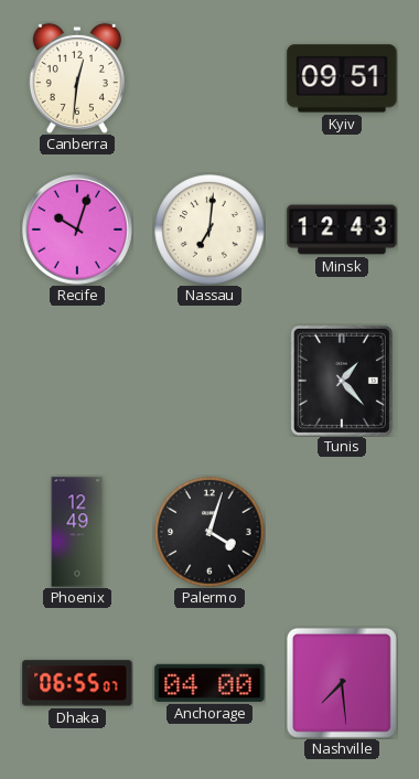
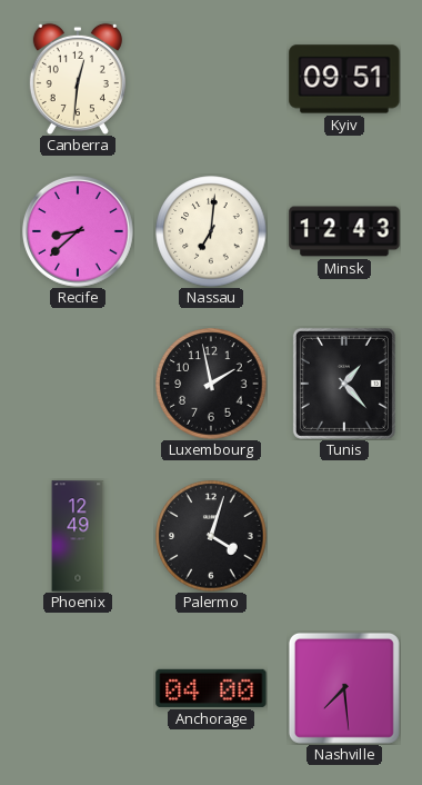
Recife: 10:03 -> 8:38
Luxembourg: none -> 1:58
Dhaka: 06:55 -> none
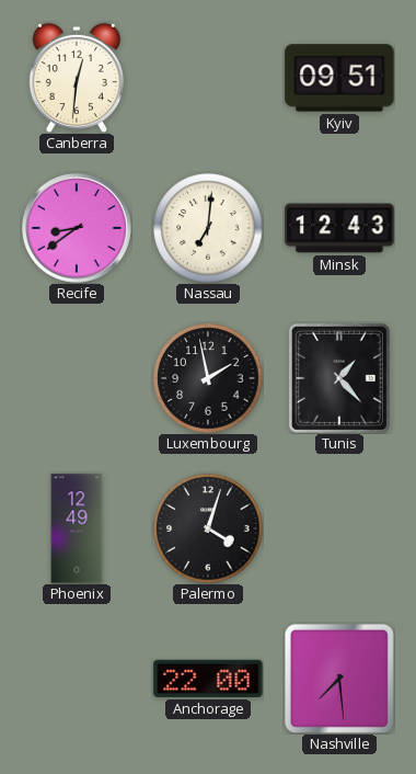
Recife: 8:38 -> 8:39
Anchorage: 04:00 -> 22:00
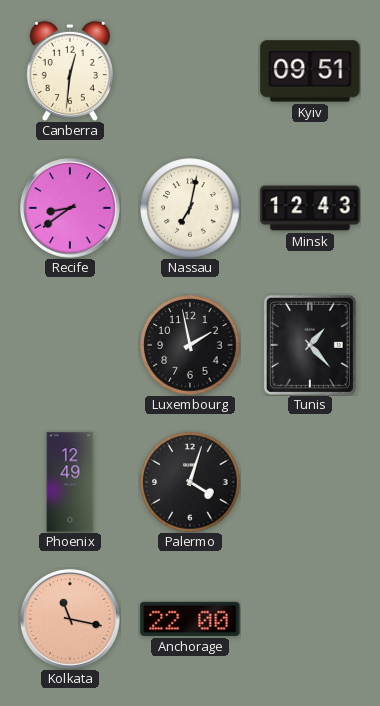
Nassau: 7:01 -> 7:02
Kolkata: none -> 11:17
Nashville: 7:29 -> none
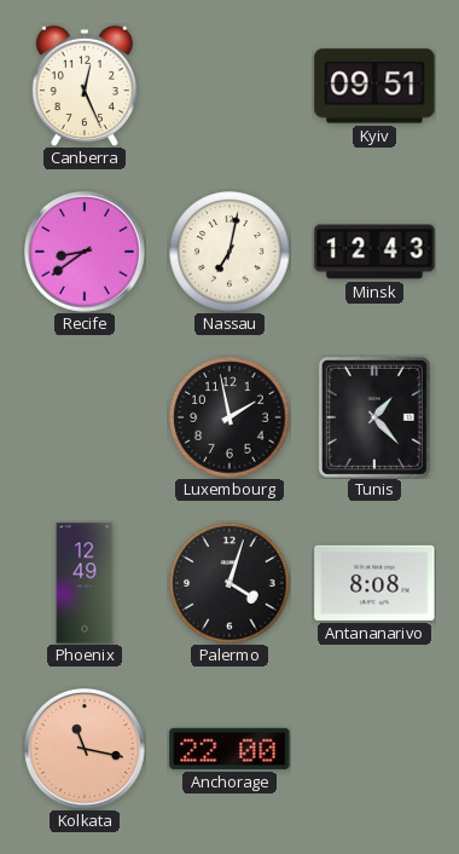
Canberra: 12:31 -> 12:26
Antananarivo: none -> 8:08
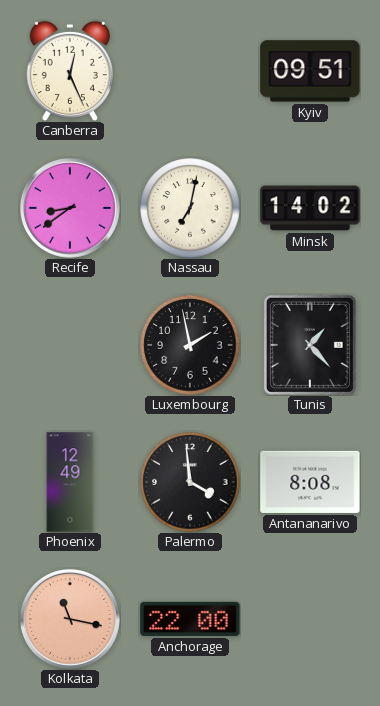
Minsk: 12:43 -> 14:02
Palermo: 4:03 -> 3:59
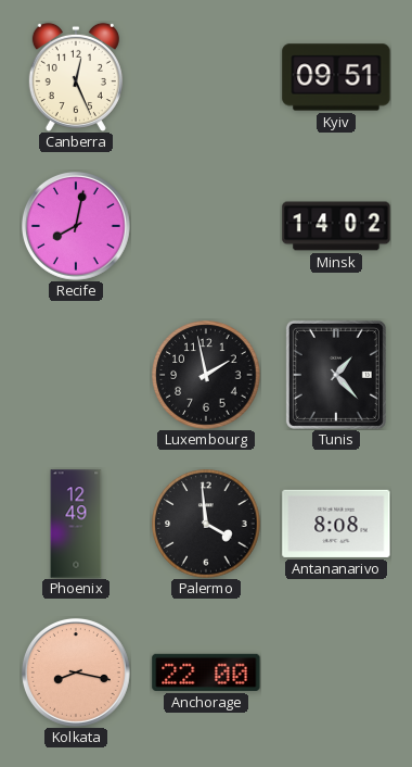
Recife: 8:39 -> 8:02
Nassau: 7:02 -> none
Kolkata: 11:17 -> 8:17
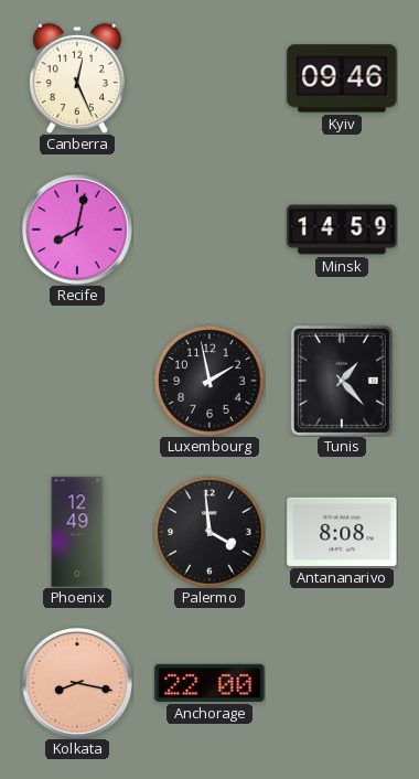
Kyiv: 09:51 -> 09:46
Minsk: 14:02 -> 14:59
